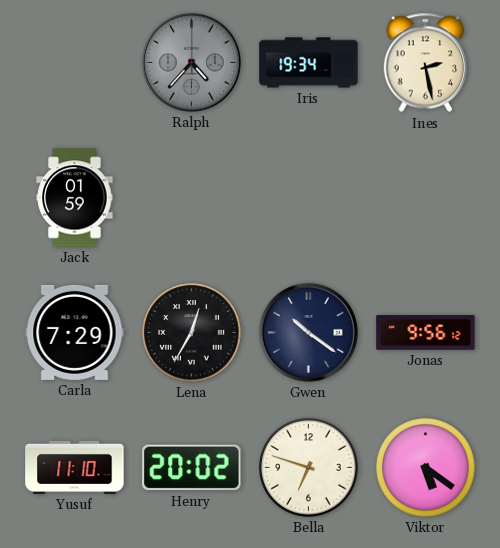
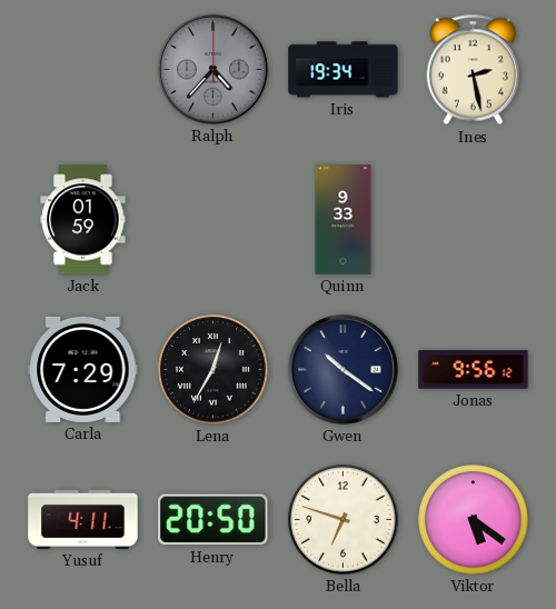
Quinn: none -> 9:33
Yusuf: 11:10 -> 4:11
Henry: 20:02 -> 20:50
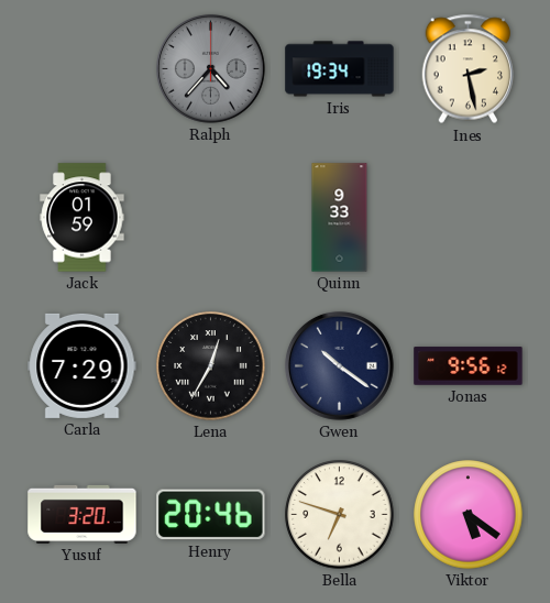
Yusuf: 4:11 -> 3:20
Henry: 20:50 -> 20:46
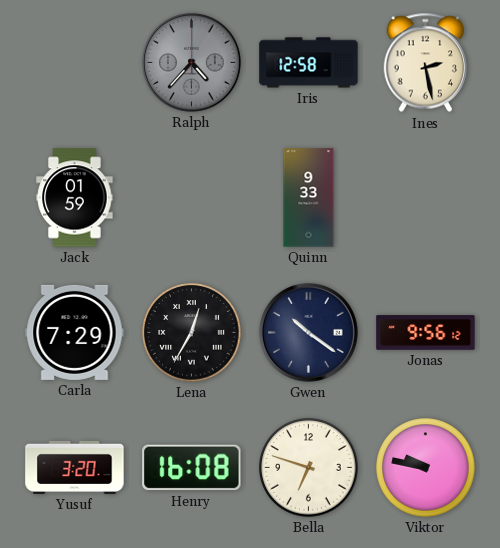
Iris: 19:34 -> 12:58
Henry: 20:46 -> 16:08
Viktor: 5:21 -> 9:47
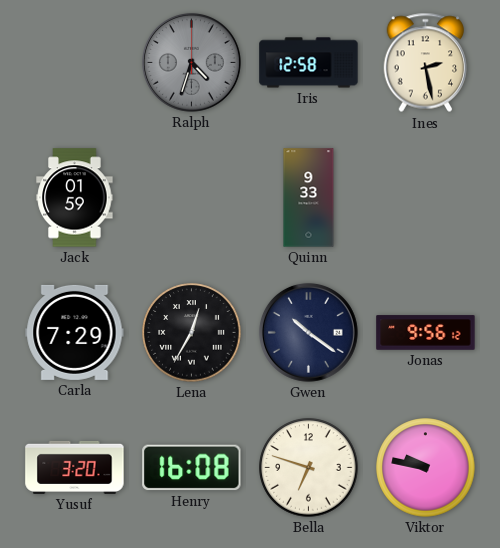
Ralph: 4:37 -> 4:33
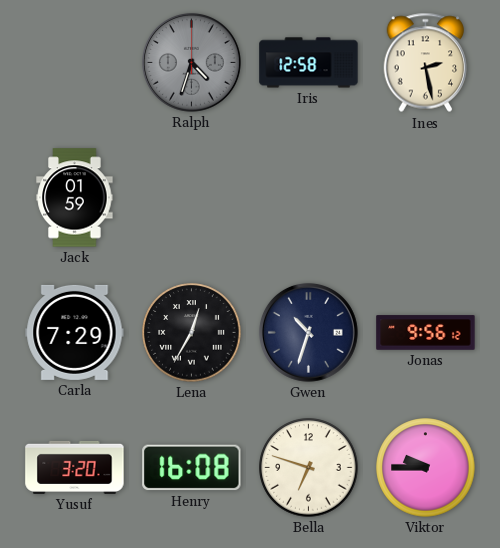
Quinn: 9:33 -> none
Gwen: 10:21 -> 10:33
Viktor: 9:47 -> 9:45
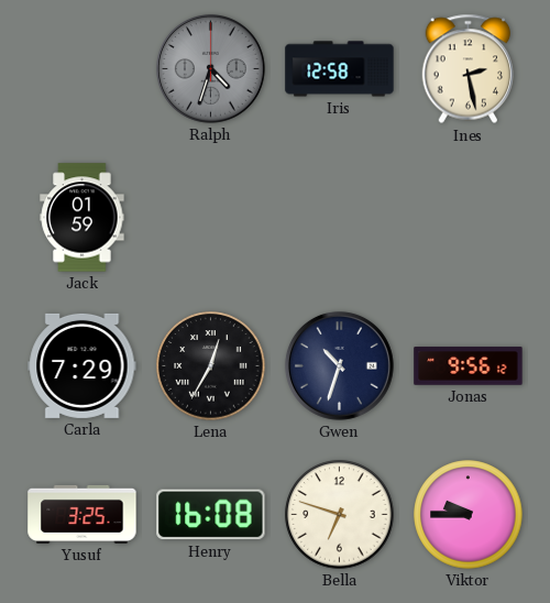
Yusuf: 3:20 -> 3:25
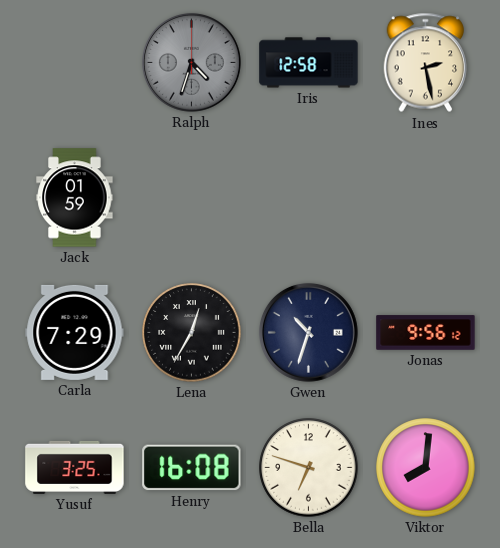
Viktor: 9:45 -> 8:01
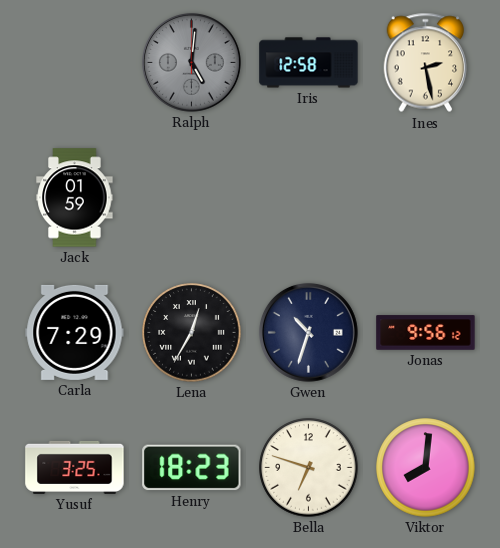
Ralph: 4:33 -> 5:01
Henry: 16:08 -> 18:23
